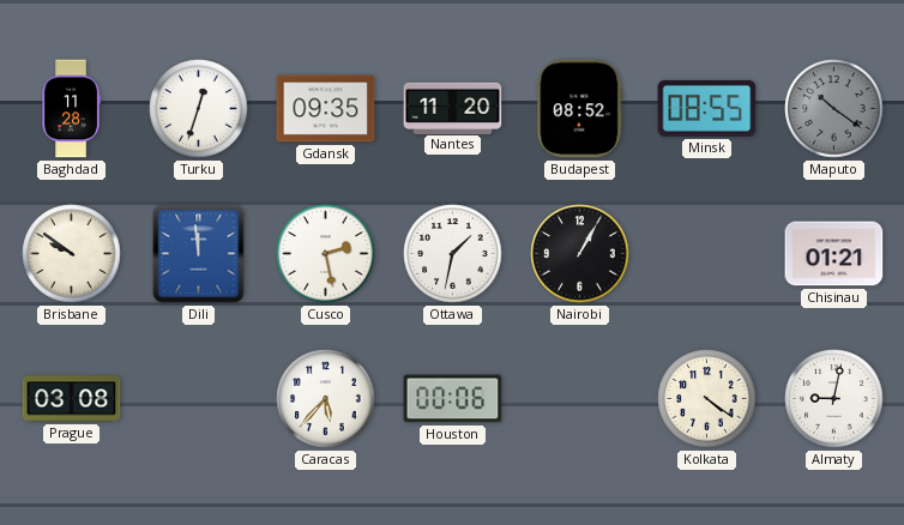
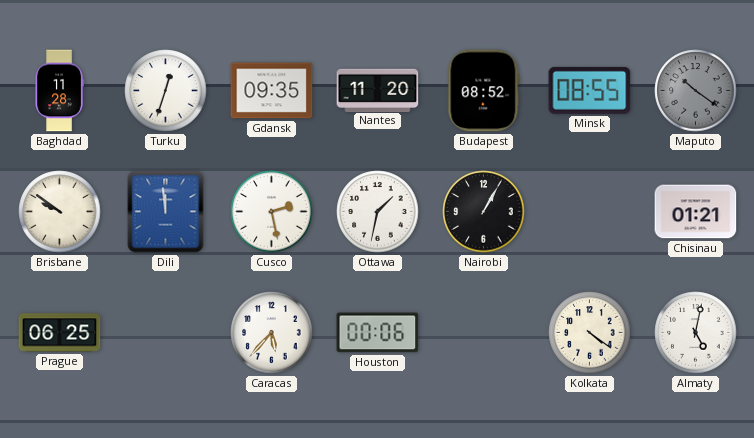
Prague: 03:08 -> 06:25
Almaty: 9:02 -> 5:02
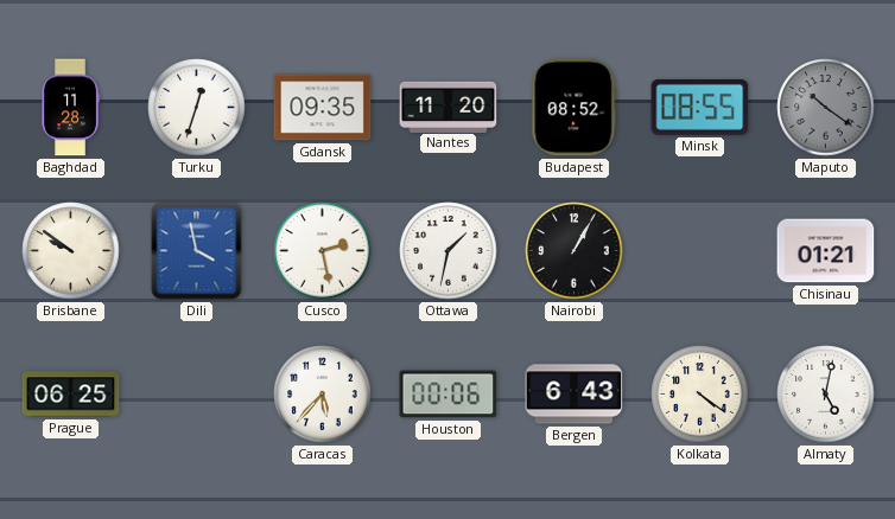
Dili: 11:59 -> 3:58
Bergen: none -> 6:43
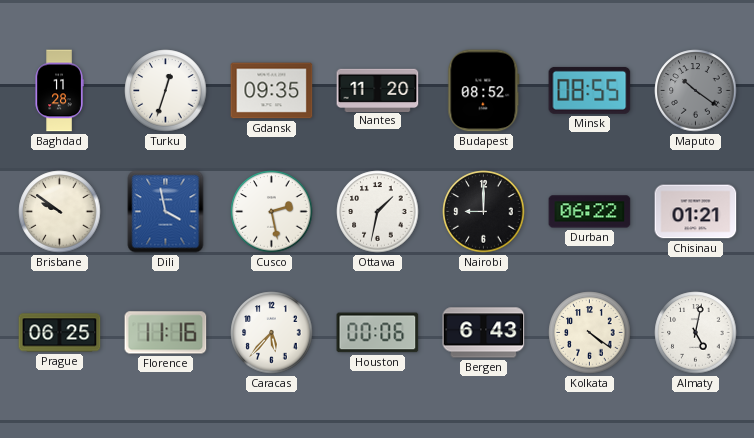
Nairobi: 1:05 -> 9:00
Durban: none -> 06:22
Florence: none -> 11:16
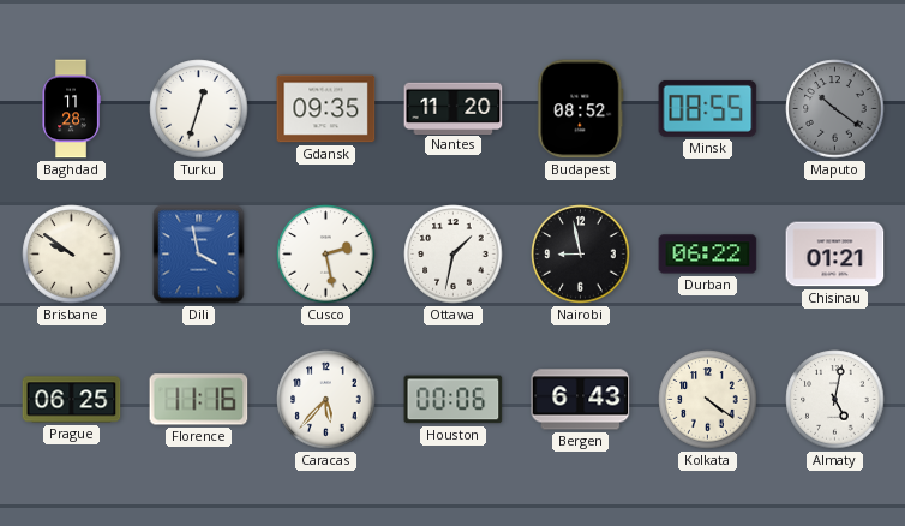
Nairobi: 9:00 -> 8:58
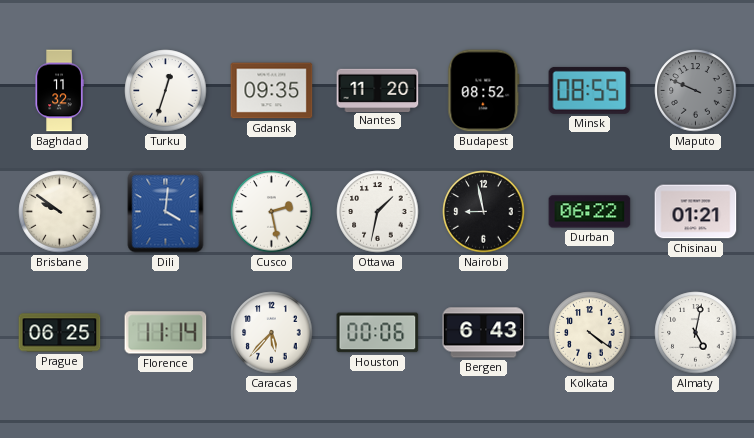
Baghdad: 11:28 -> 11:32
Maputo: 10:21 -> 9:49
Dili: 3:58 -> 4:01
Florence: 11:16 -> 11:14
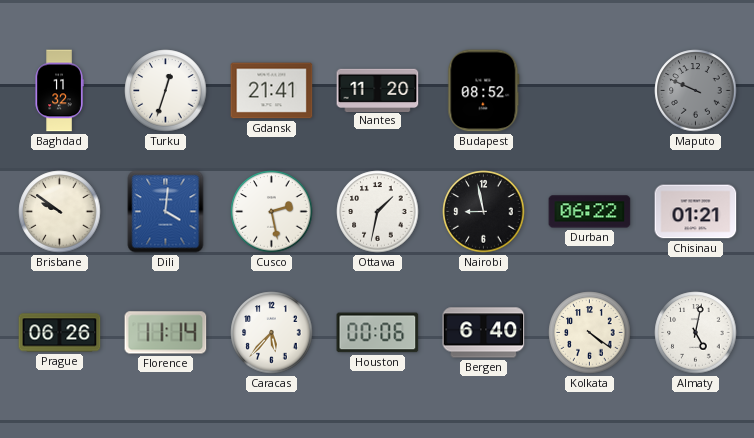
Gdansk: 09:35 -> 21:41
Minsk: 08:55 -> none
Prague: 06:25 -> 06:26
Bergen: 6:43 -> 6:40
